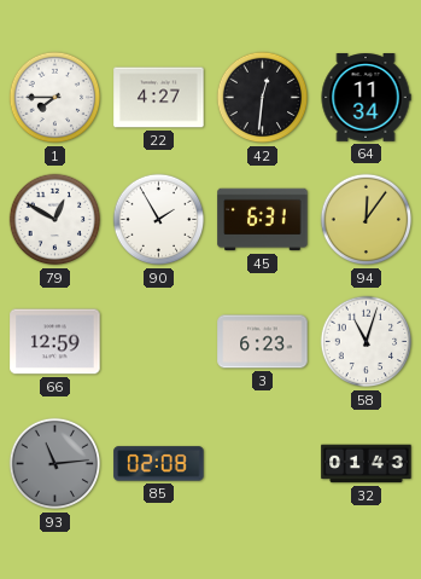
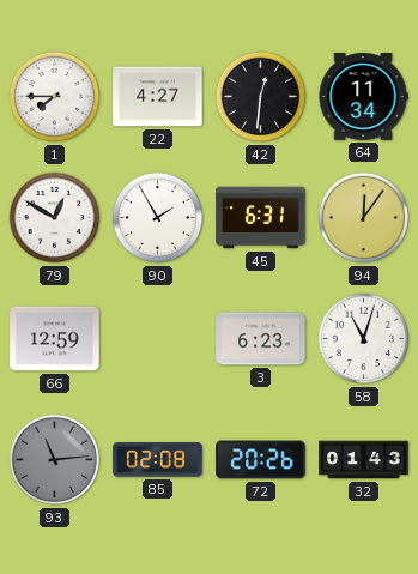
72: none -> 20:26
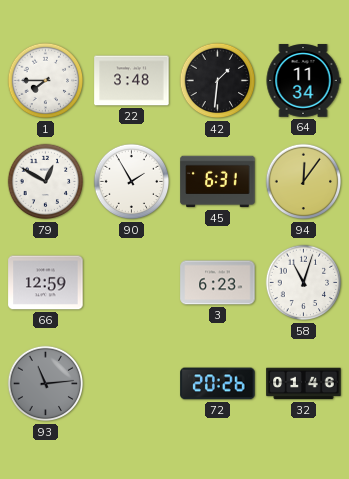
22: 4:27 -> 3:48
42: 12:31 -> 1:31
85: 02:08 -> none
32: 01:43 -> 01:46
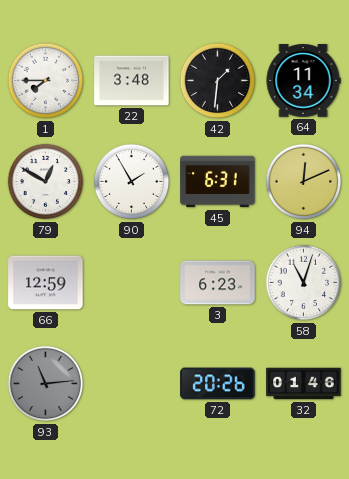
94: 12:06 -> 12:11
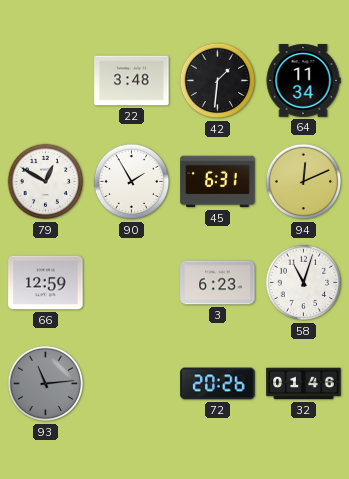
1: 7:45 -> none
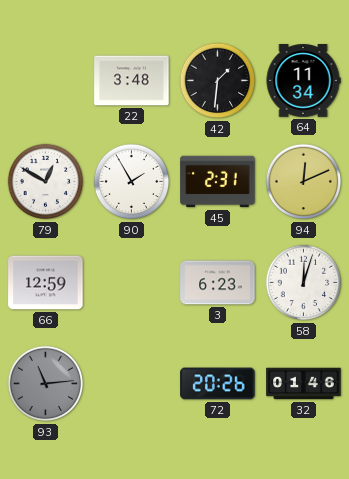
45: 6:31 -> 2:31
58: 11:03 -> 12:03
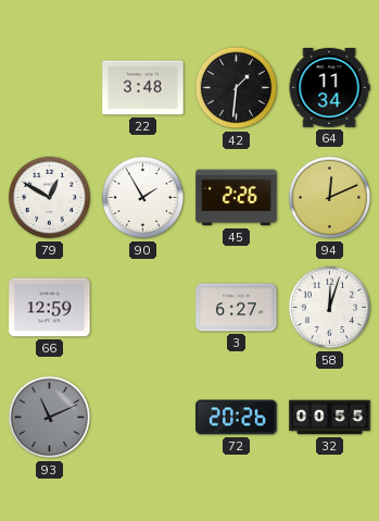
45: 2:31 -> 2:26
3: 6:23 -> 6:27
93: 11:14 -> 11:11
32: 01:46 -> 00:55
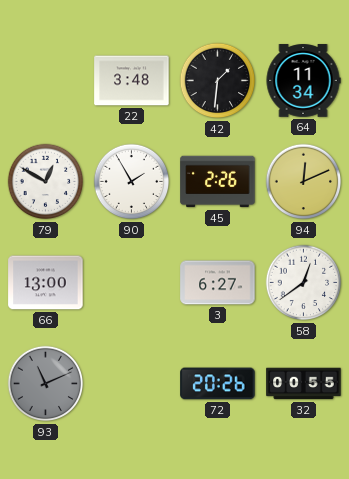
66: 12:59 -> 13:00
58: 12:03 -> 12:39
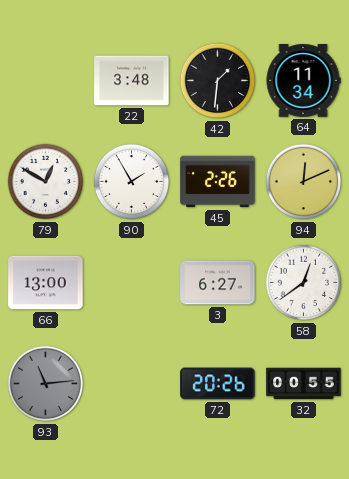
93: 11:11 -> 11:14
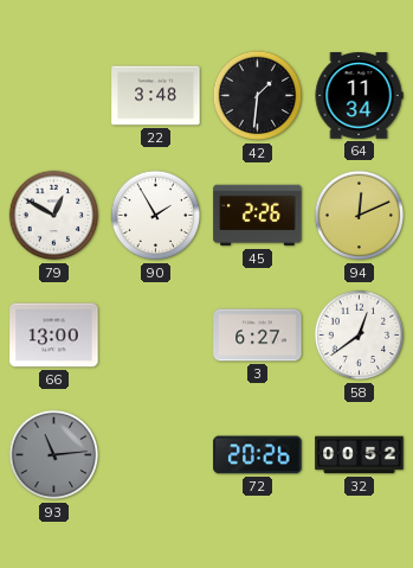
32: 00:55 -> 00:52
